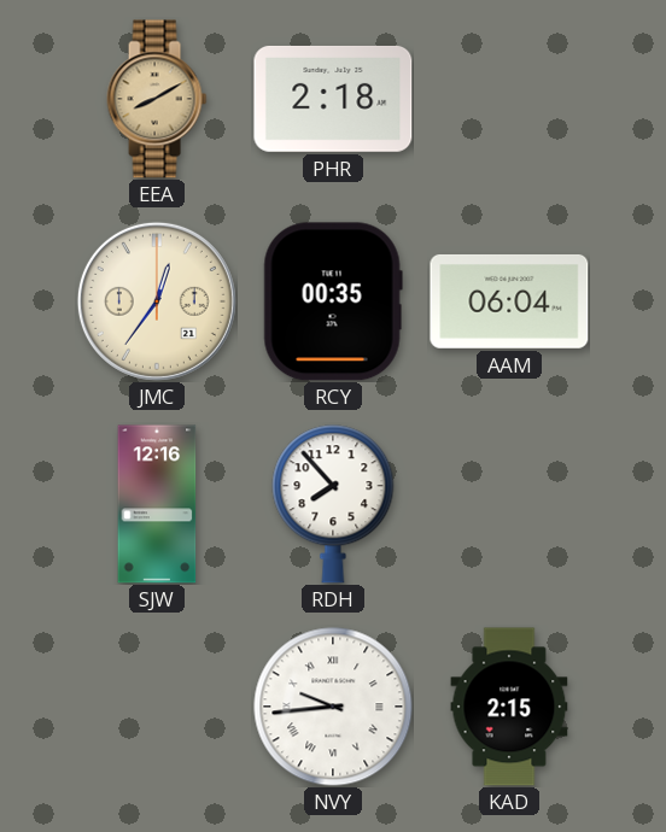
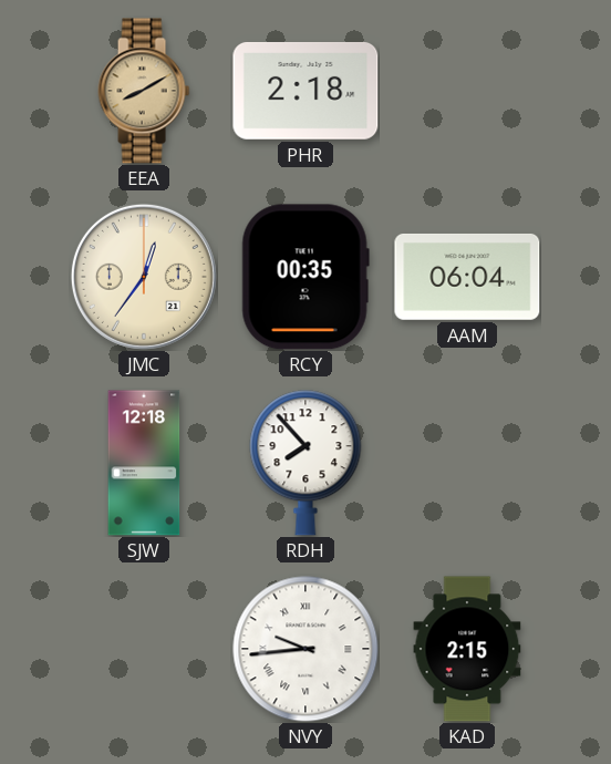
SJW: 12:16 -> 12:18
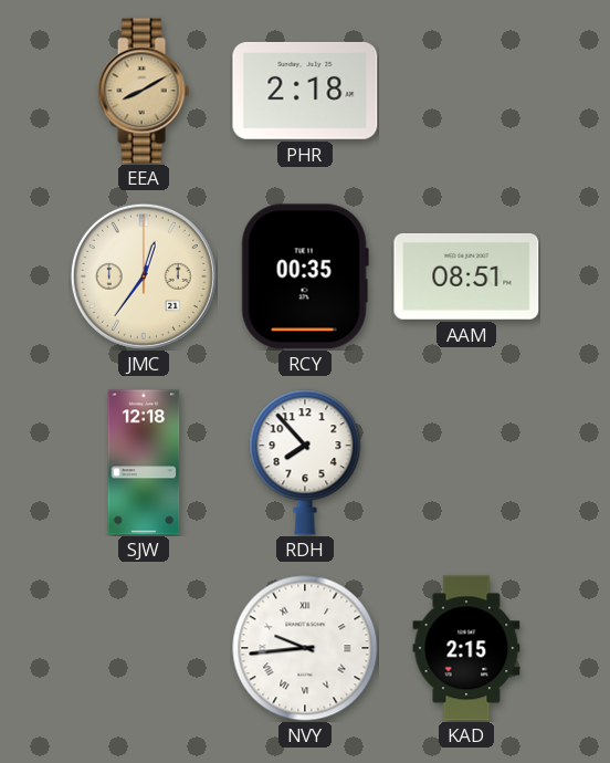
AAM: 06:04 -> 08:51
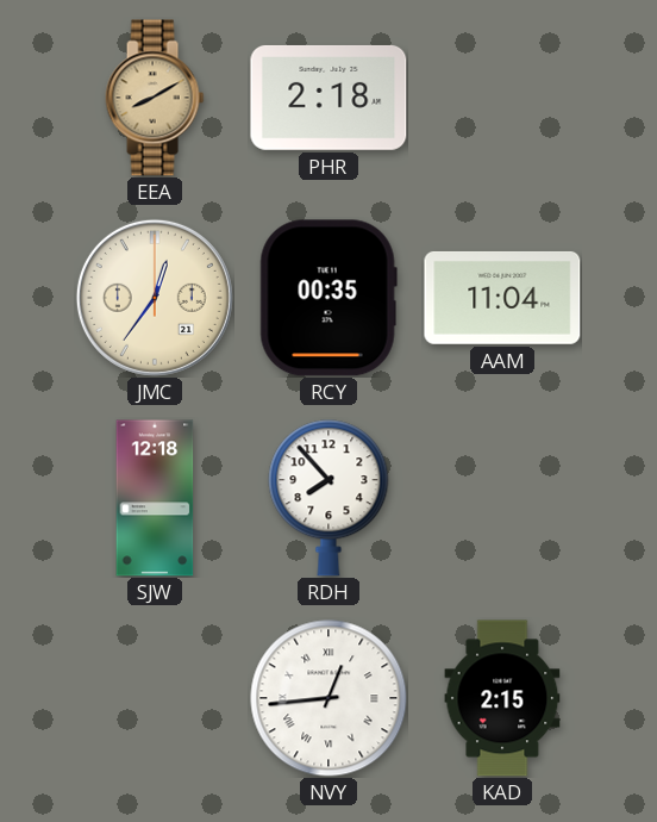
AAM: 08:51 -> 11:04
NVY: 9:44 -> 12:44
